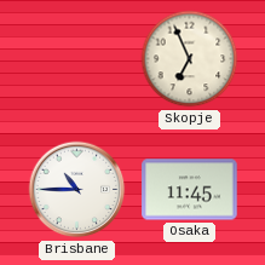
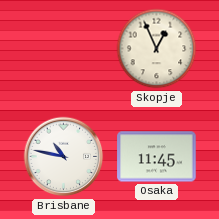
Skopje: 6:56 -> 12:56
Brisbane: 10:45 -> 10:47
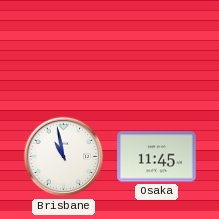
Skopje: 12:56 -> none
Brisbane: 10:47 -> 10:58
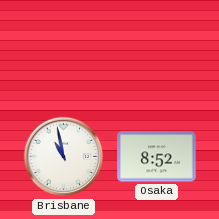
Osaka: 11:45 -> 8:52
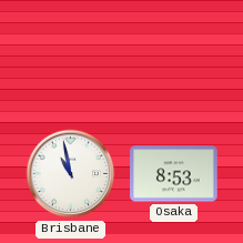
Osaka: 8:52 -> 8:53
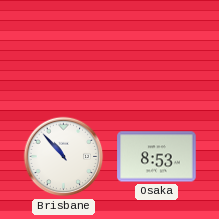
Brisbane: 10:58 -> 10:53
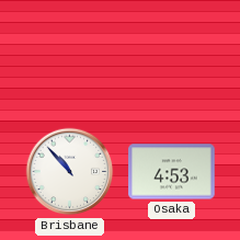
Osaka: 8:53 -> 4:53
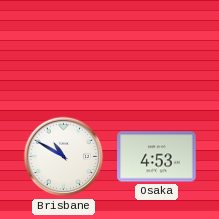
Brisbane: 10:53 -> 10:50
